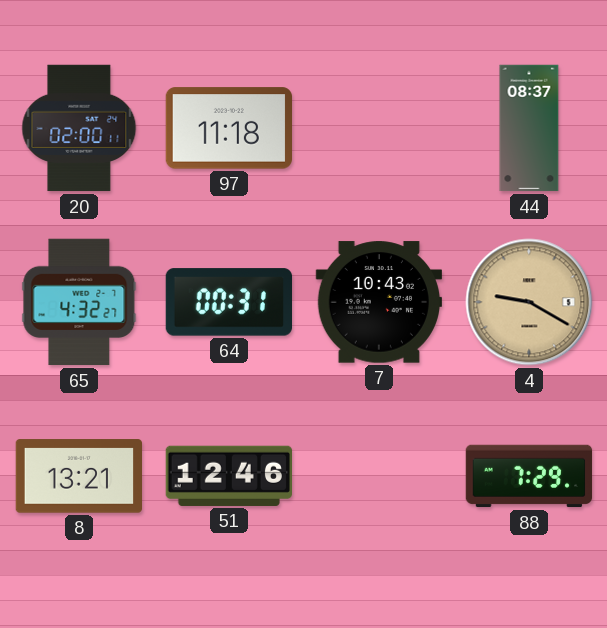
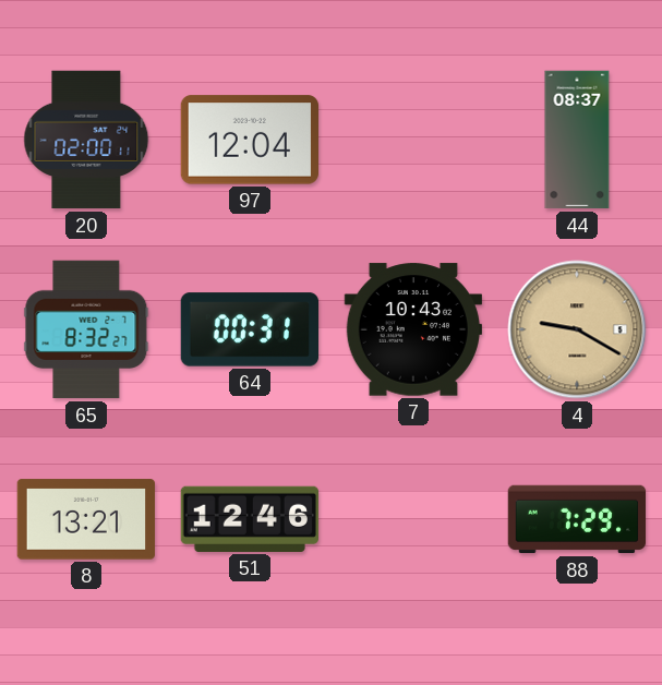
97: 11:18 -> 12:04
65: 4:32 -> 8:32
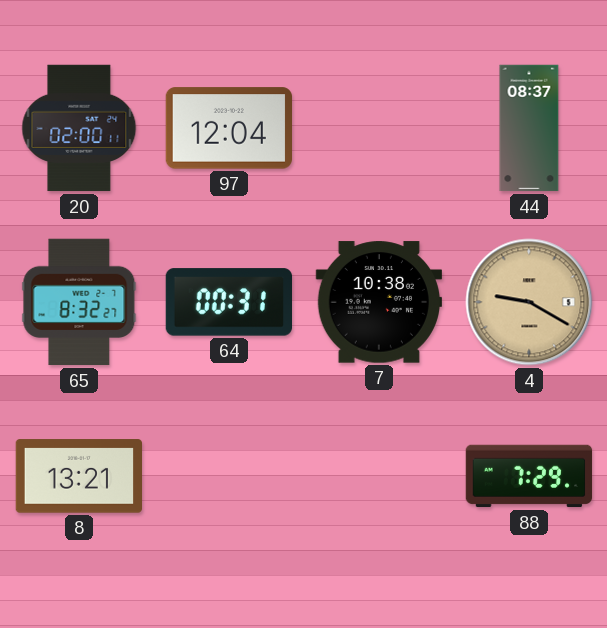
7: 10:43 -> 10:38
51: 12:46 -> none
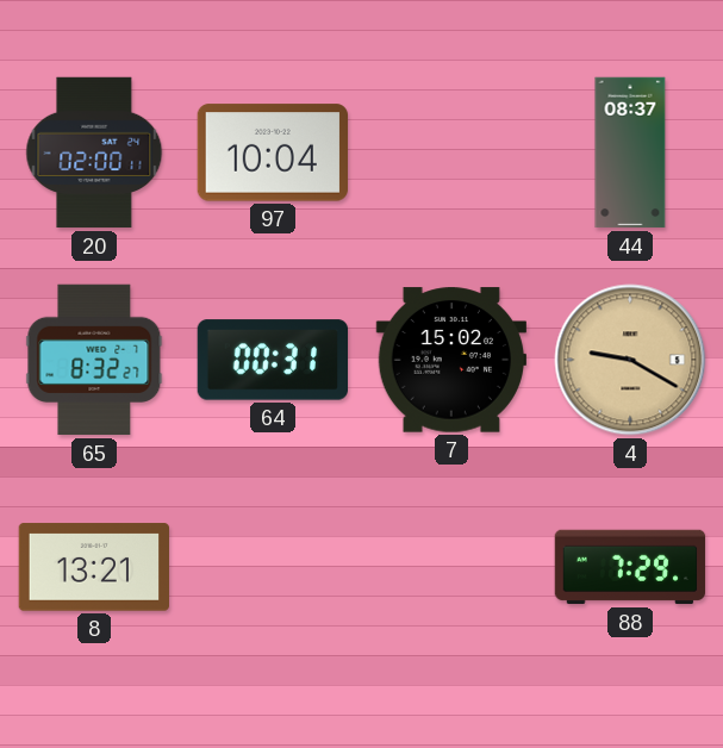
97: 12:04 -> 10:04
7: 10:38 -> 15:02
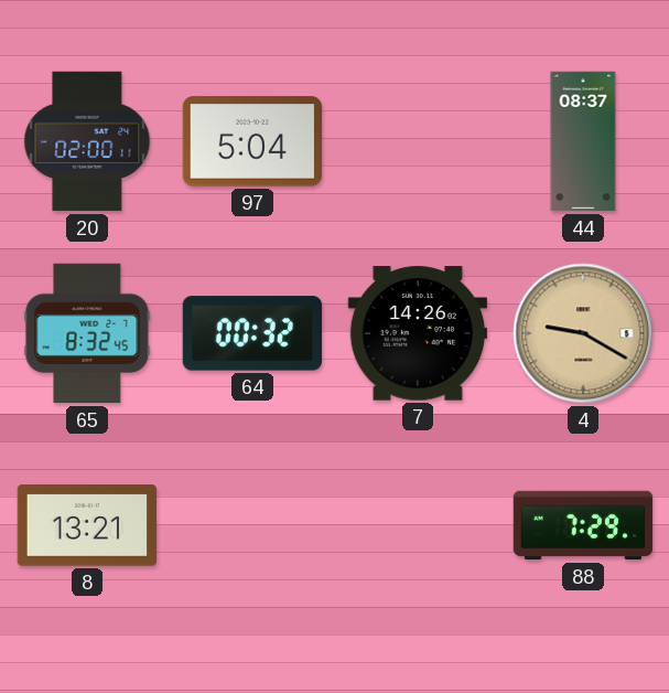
97: 10:04 -> 5:04
65: 8:32:27 -> 8:32:45
64: 00:31 -> 00:32
7: 15:02 -> 14:26
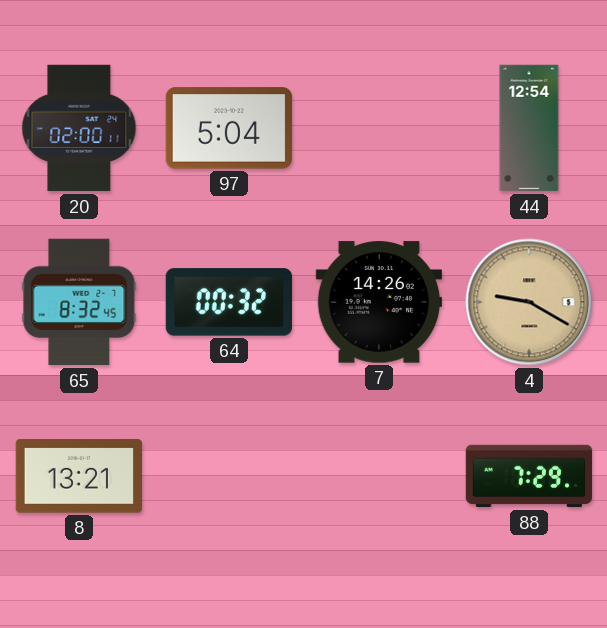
44: 08:37 -> 12:54
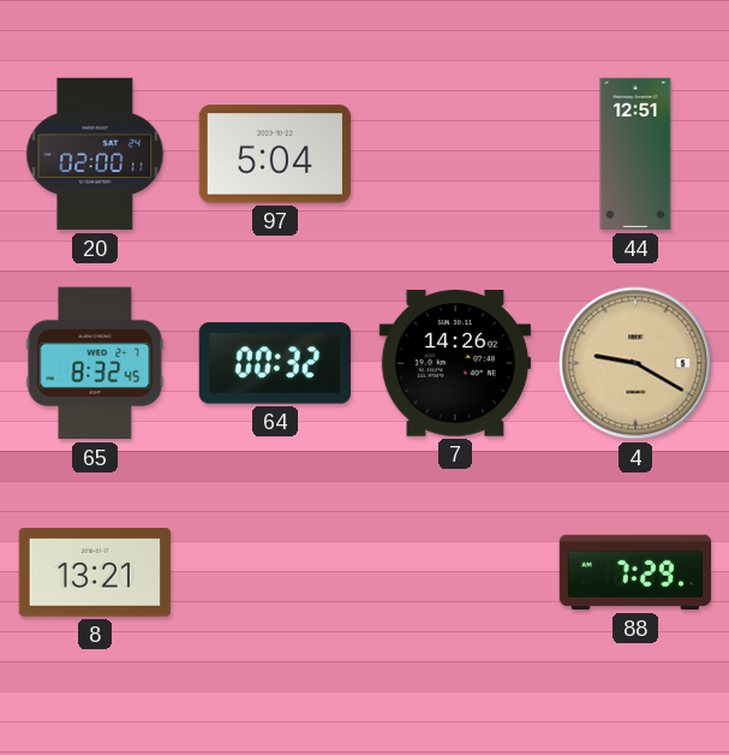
44: 12:54 -> 12:51
